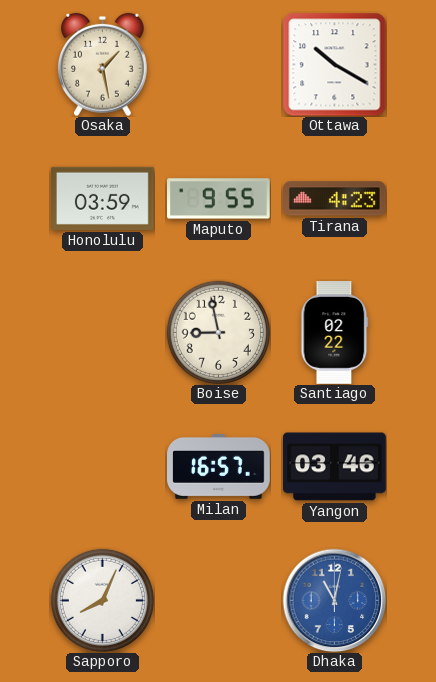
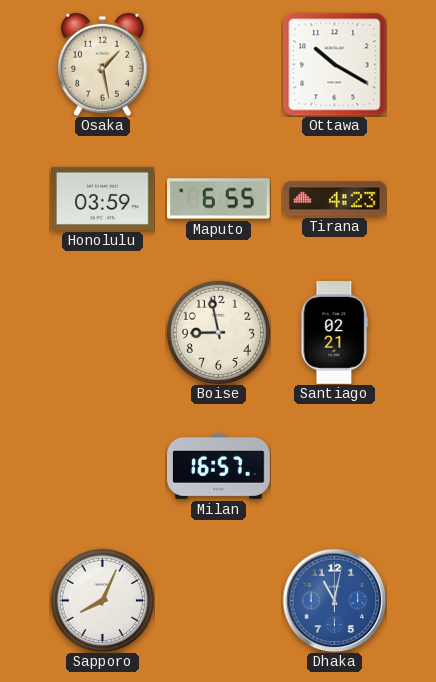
Maputo: 9:55 -> 6:55
Santiago: 02:22 -> 02:21
Yangon: 03:46 -> none
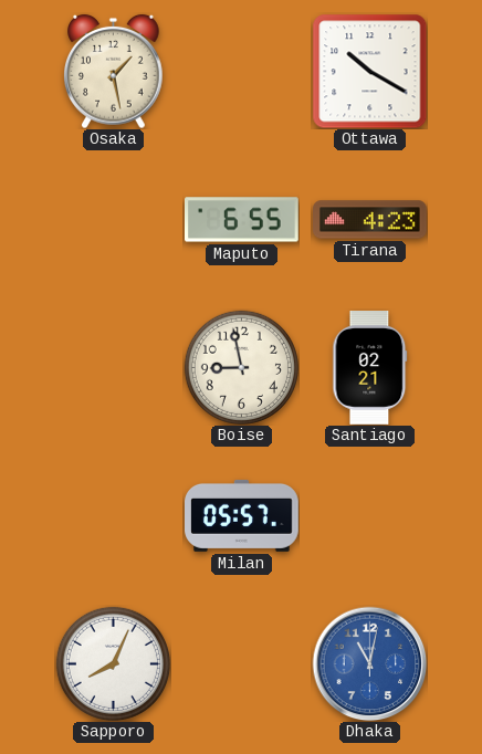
Honolulu: 03:59 -> none
Milan: 16:57 -> 05:57
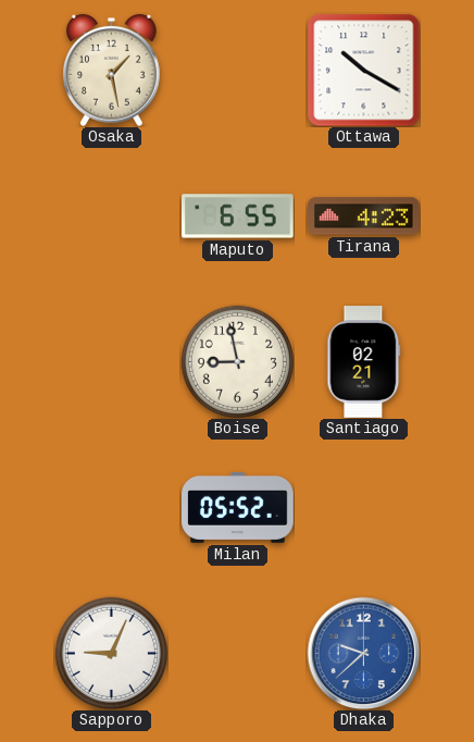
Milan: 05:57 -> 05:52
Sapporo: 8:04 -> 9:04
Dhaka: 11:02 -> 9:38
